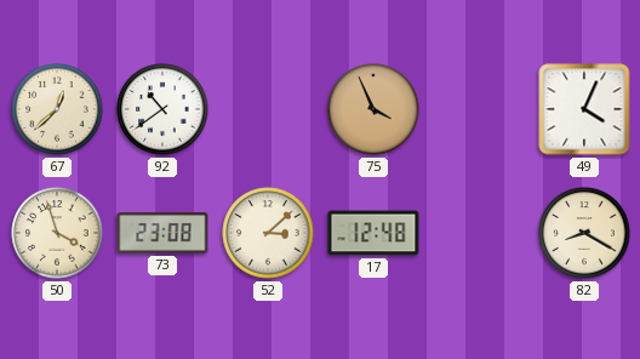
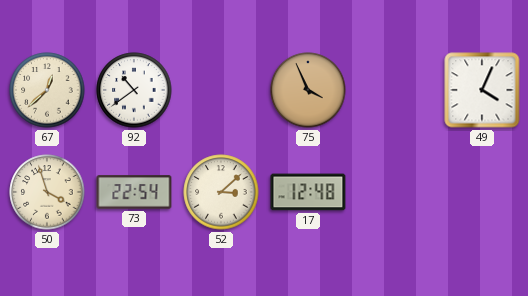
73: 23:08 -> 22:54
82: 8:20 -> none
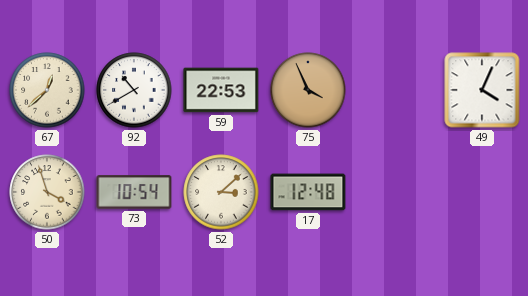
92: 10:39 -> 10:40
59: none -> 22:53
73: 22:54 -> 10:54
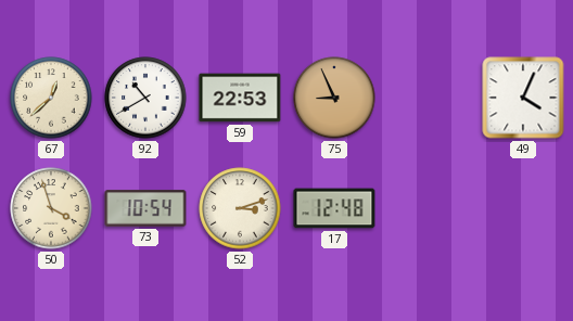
75: 3:56 -> 8:56
52: 3:08 -> 3:12
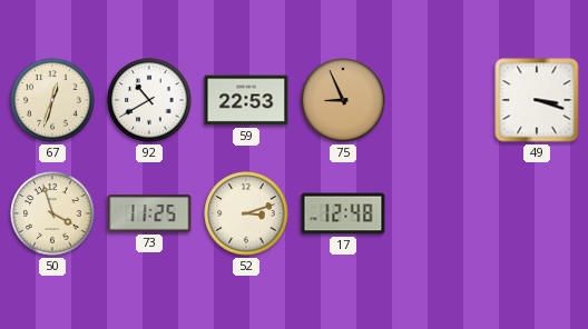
67: 12:38 -> 12:33
49: 4:04 -> 3:18
73: 10:54 -> 11:25
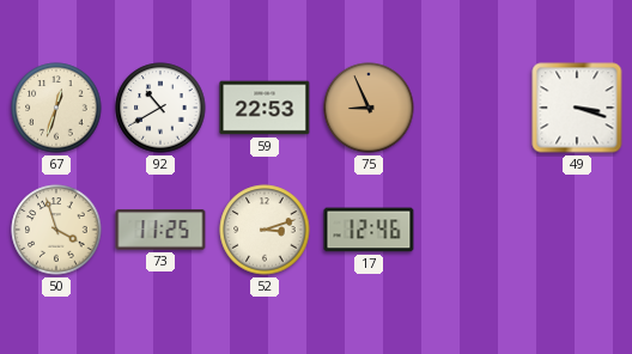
17: 12:48 -> 12:46
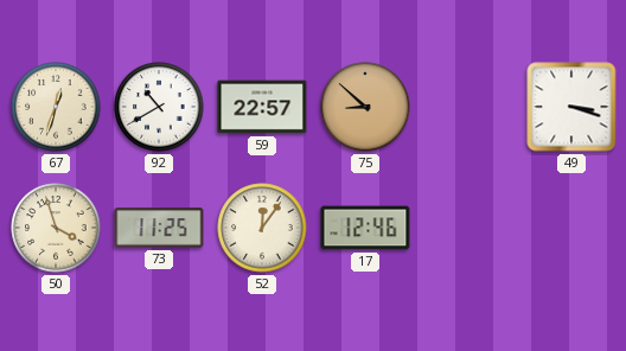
59: 22:53 -> 22:57
75: 8:56 -> 8:52
52: 3:12 -> 12:06
